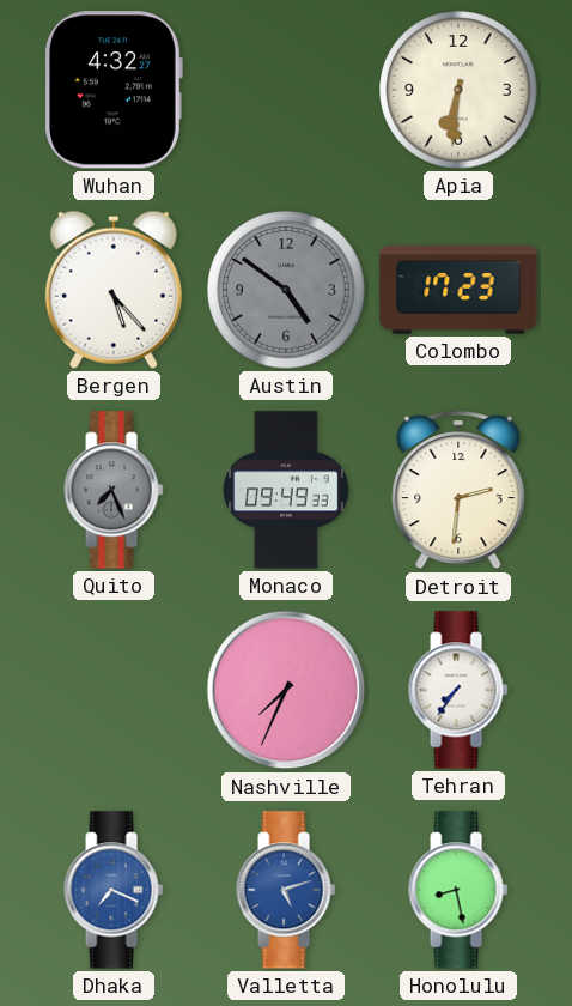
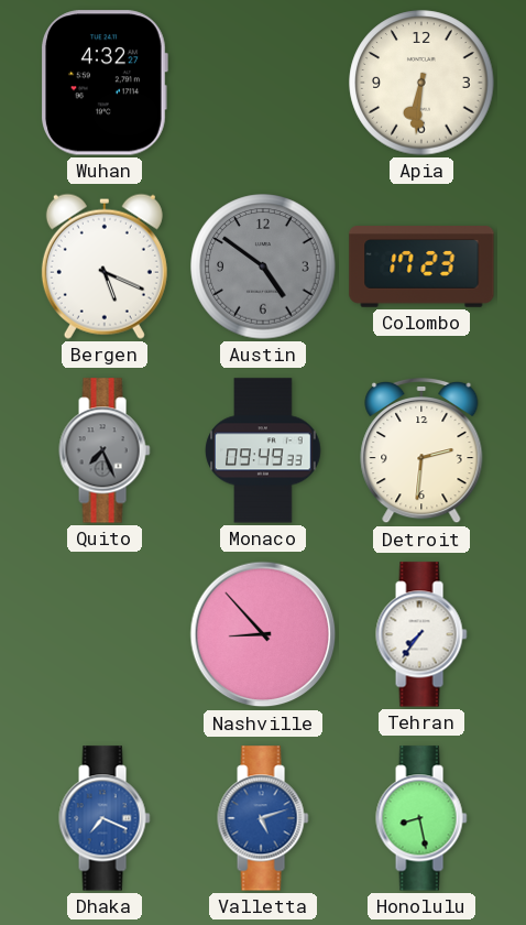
Bergen: 5:23 -> 5:19
Nashville: 7:34 -> 8:53
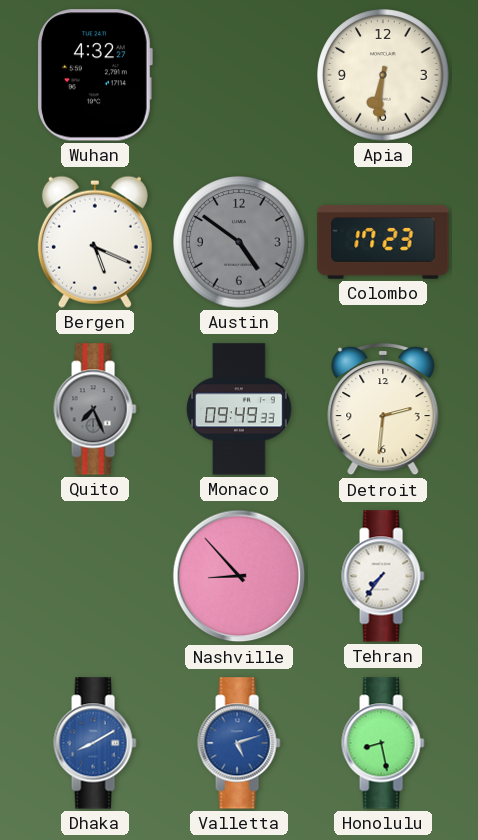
Dhaka: 7:19 -> 8:10
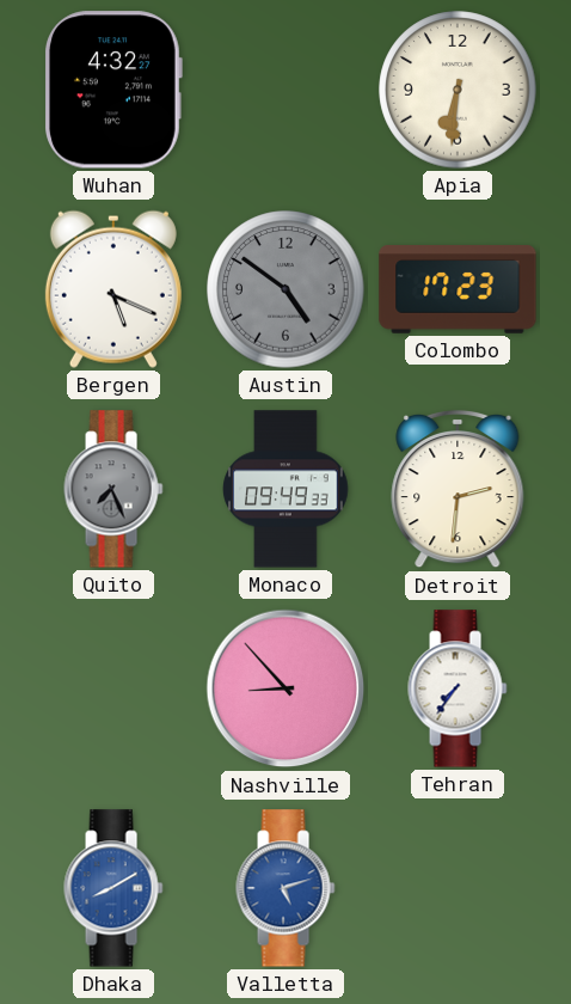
Honolulu: 8:28 -> none
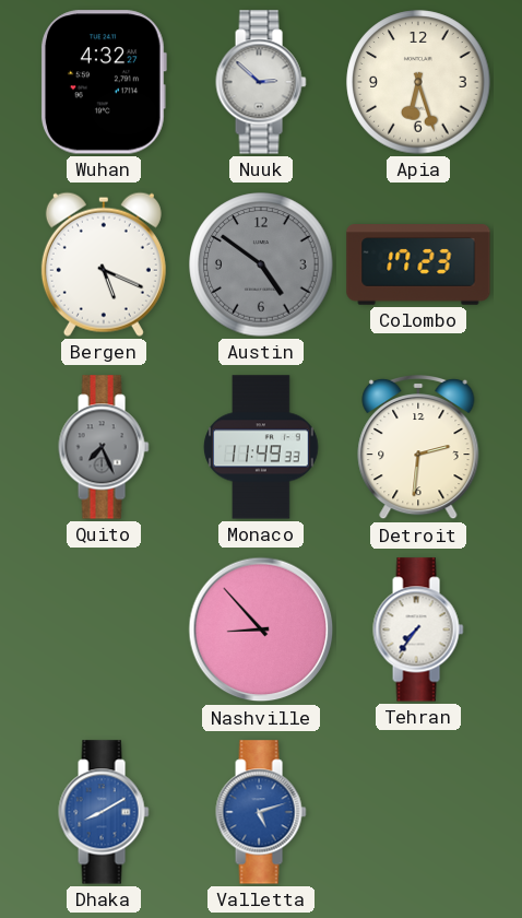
Nuuk: none -> 2:52
Apia: 6:31 -> 6:27
Monaco: 09:49 -> 11:49
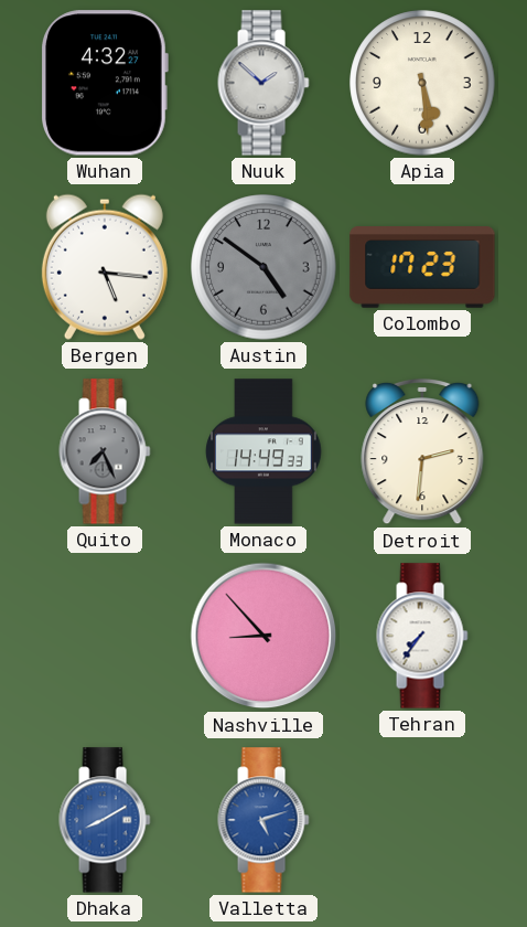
Nuuk: 2:52 -> 1:52
Apia: 6:27 -> 5:29
Bergen: 5:19 -> 5:16
Monaco: 11:49 -> 14:49
